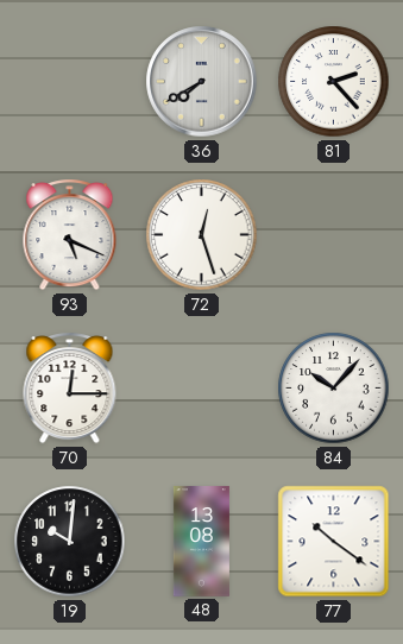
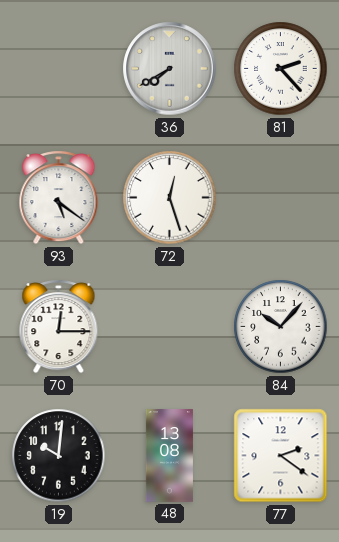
93: 5:19 -> 5:21
77: 10:21 -> 2:21
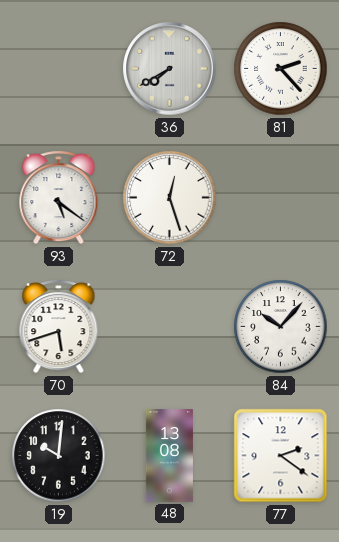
70: 12:15 -> 5:42
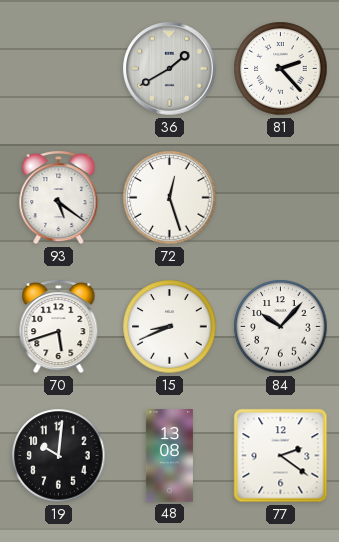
36: 7:40 -> 1:40
15: none -> 8:41
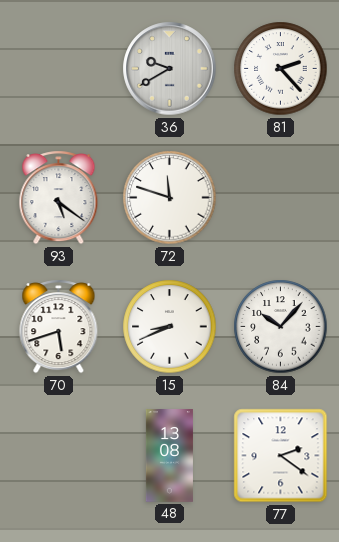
36: 1:40 -> 9:40
72: 12:27 -> 11:48
19: 10:01 -> none
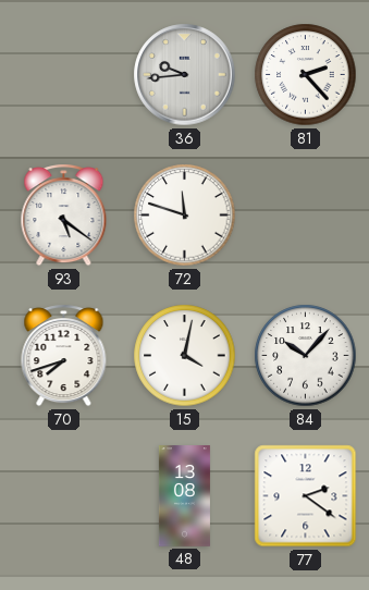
36: 9:40 -> 9:44
70: 5:42 -> 7:42
15: 8:41 -> 4:02
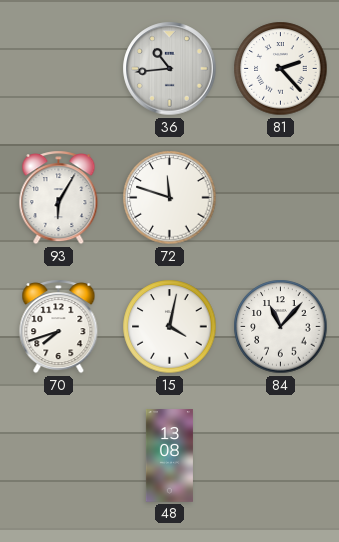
36: 9:44 -> 10:44
93: 5:21 -> 6:05
84: 10:07 -> 11:07
77: 2:21 -> none
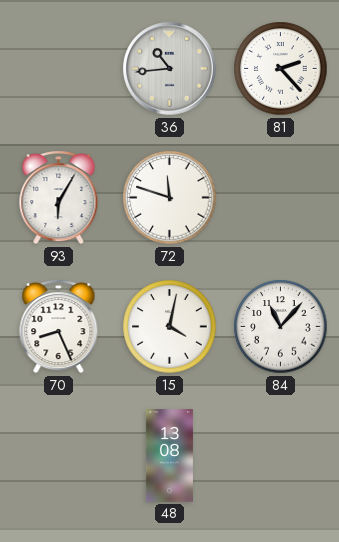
70: 7:42 -> 8:26
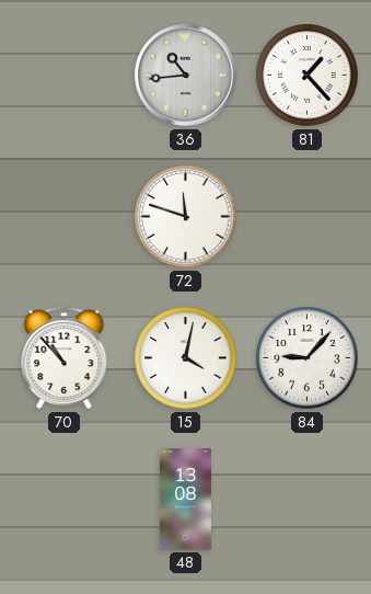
81: 2:23 -> 1:23
93: 6:05 -> none
70: 8:26 -> 10:53
84: 11:07 -> 9:07
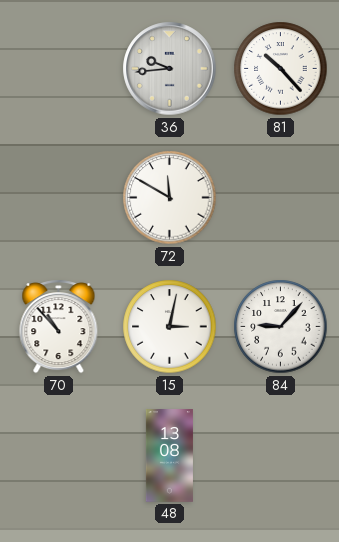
36: 10:44 -> 9:44
81: 1:23 -> 10:23
72: 11:48 -> 11:50
15: 4:02 -> 3:02
